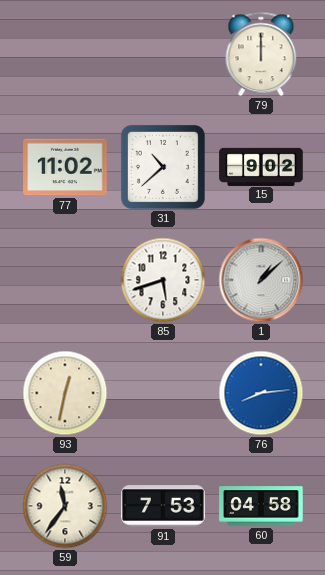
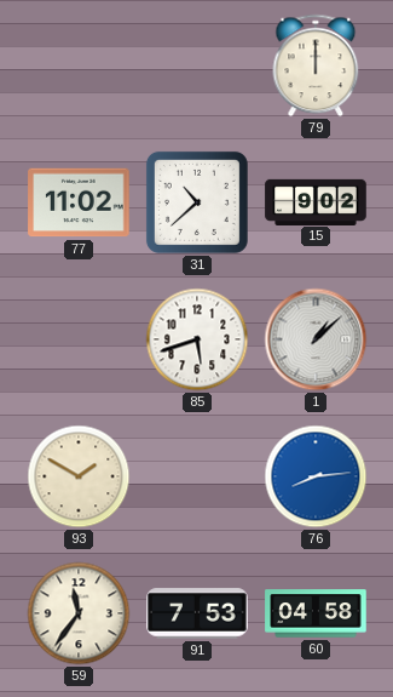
93: 12:32 -> 1:50
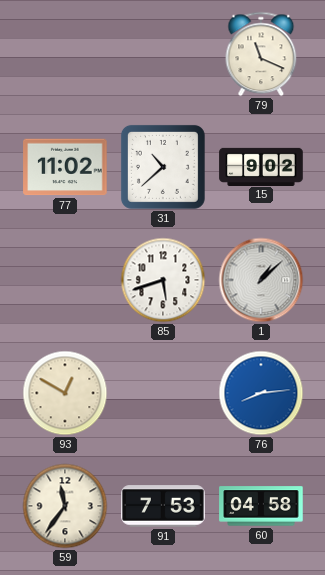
79: 12:00 -> 11:19
93: 1:50 -> 12:50
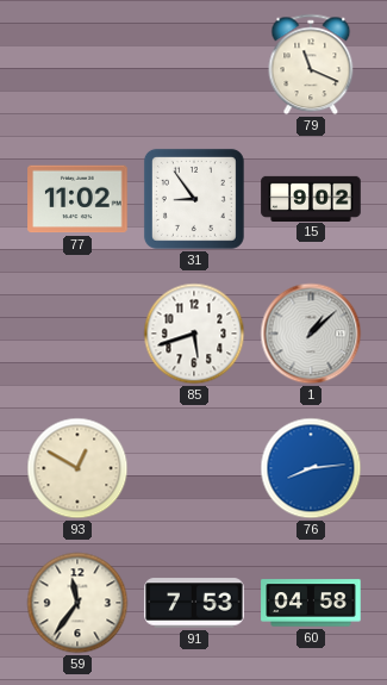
31: 10:38 -> 8:54
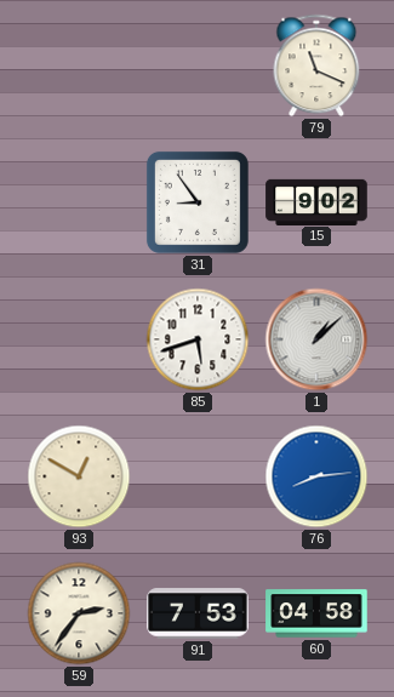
77: 11:02 -> none
59: 11:36 -> 2:36
